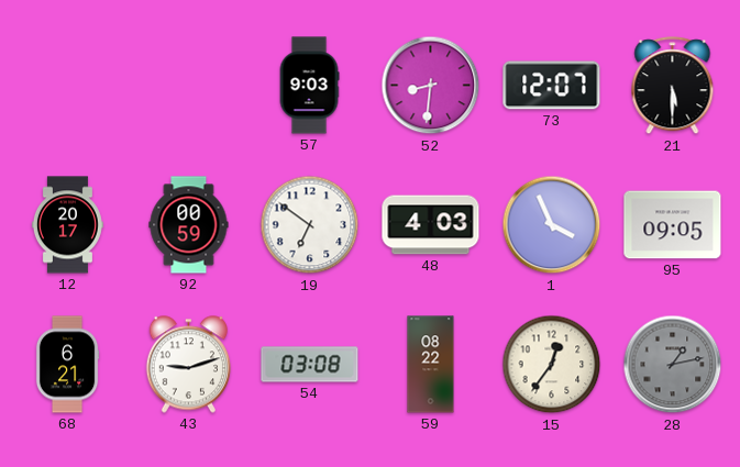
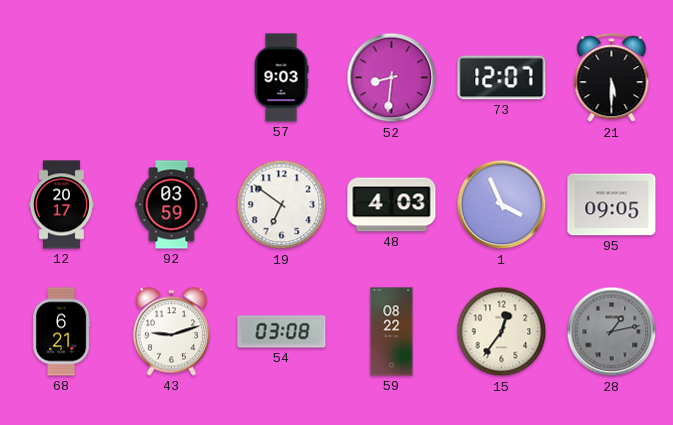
92: 00:59 -> 03:59
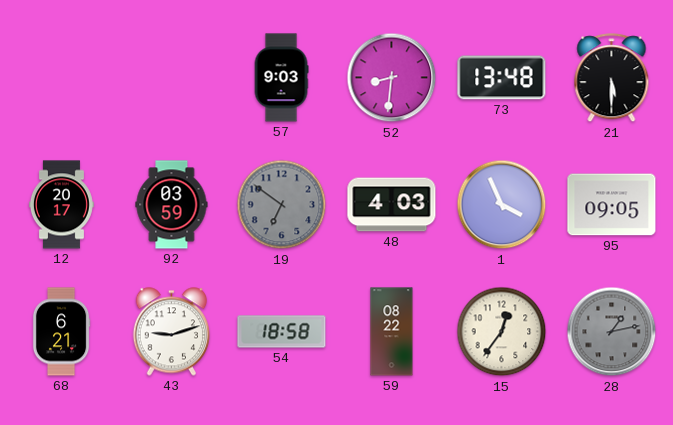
73: 12:07 -> 13:48
19 dial: white -> grey
54: 03:08 -> 18:58
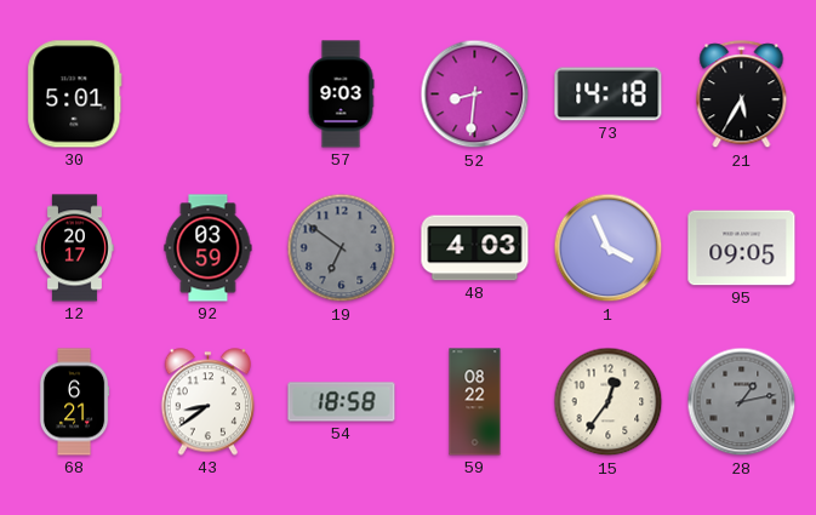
30: none -> 5:01
73: 13:48 -> 14:18
21: 5:30 -> 5:35
43: 9:12 -> 8:39
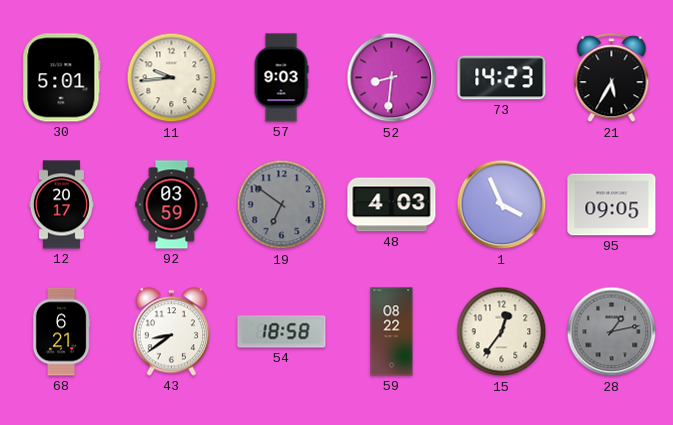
11: none -> 9:44
73: 14:18 -> 14:23
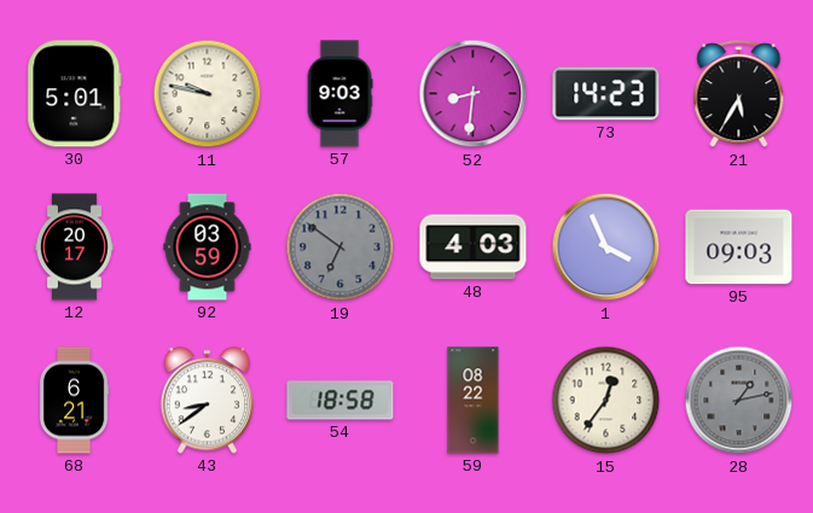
11: 9:44 -> 9:47
95: 09:05 -> 09:03
